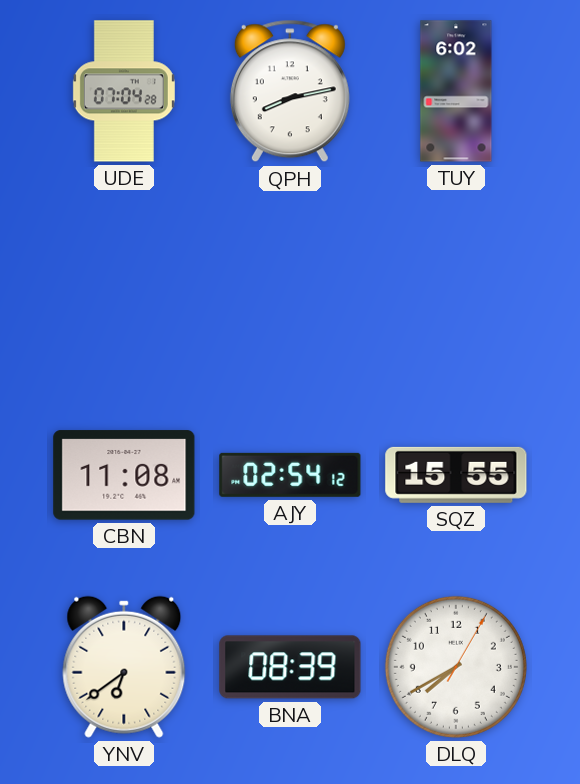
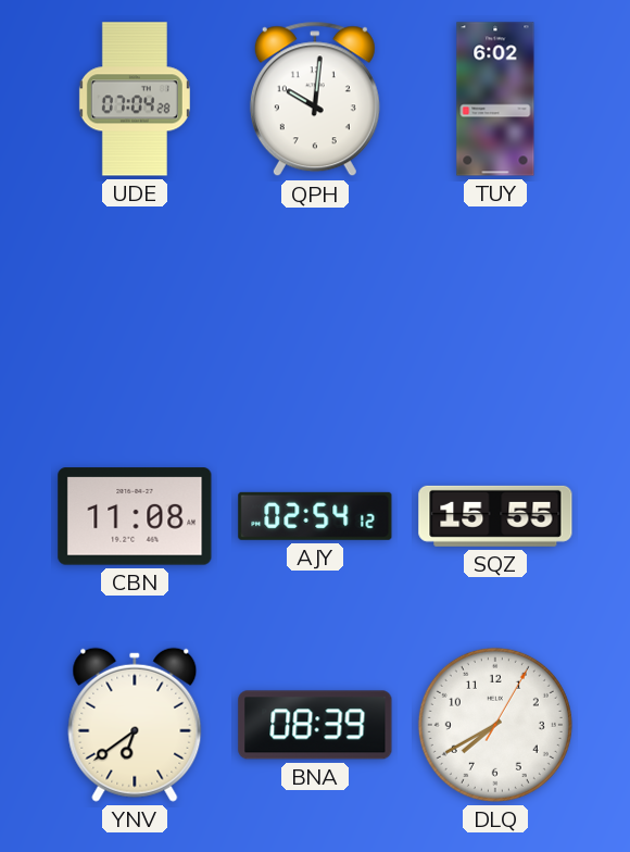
QPH: 8:13 -> 10:01
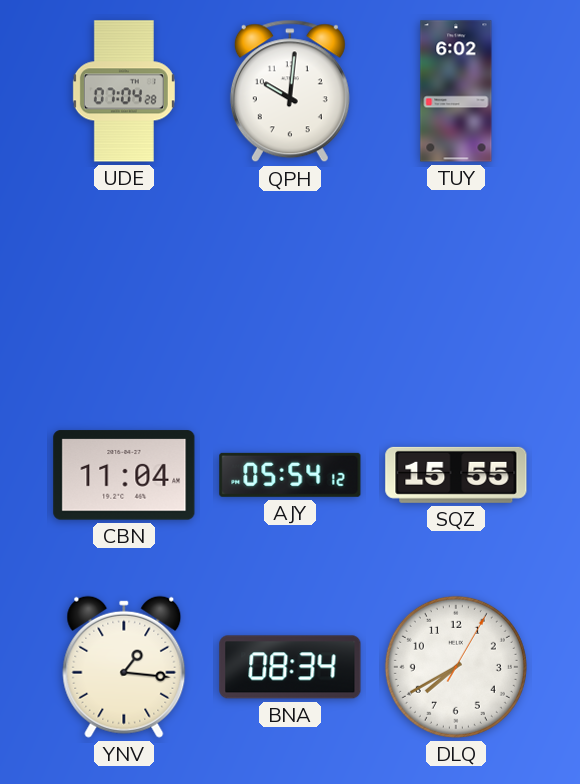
CBN: 11:08 -> 11:04
AJY: 02:54 -> 05:54
YNV: 6:39 -> 1:16
BNA: 08:39 -> 08:34
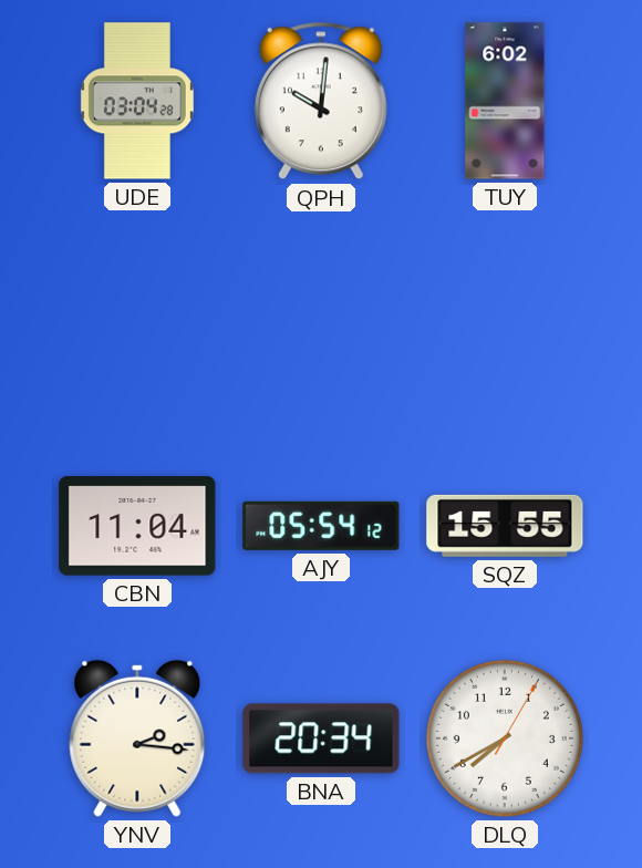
UDE: 07:04 -> 03:04
YNV: 1:16 -> 2:16
BNA: 08:34 -> 20:34
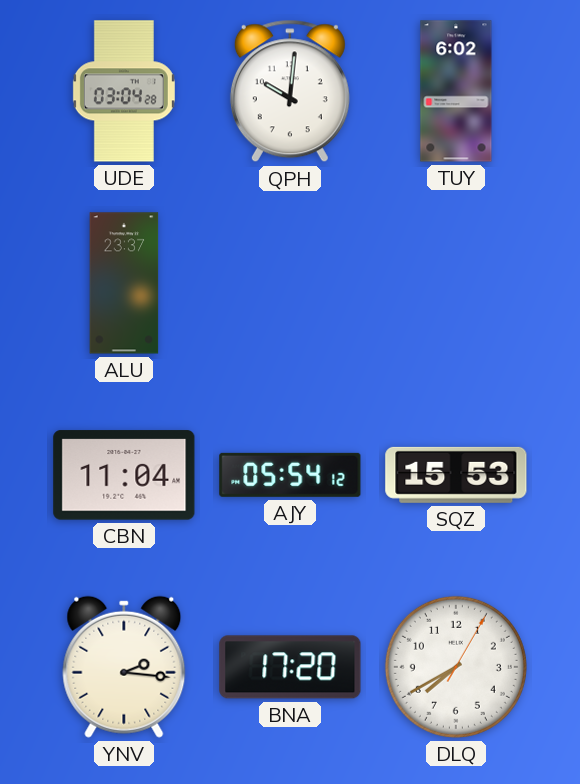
ALU: none -> 23:37
SQZ: 15:55 -> 15:53
BNA: 20:34 -> 17:20
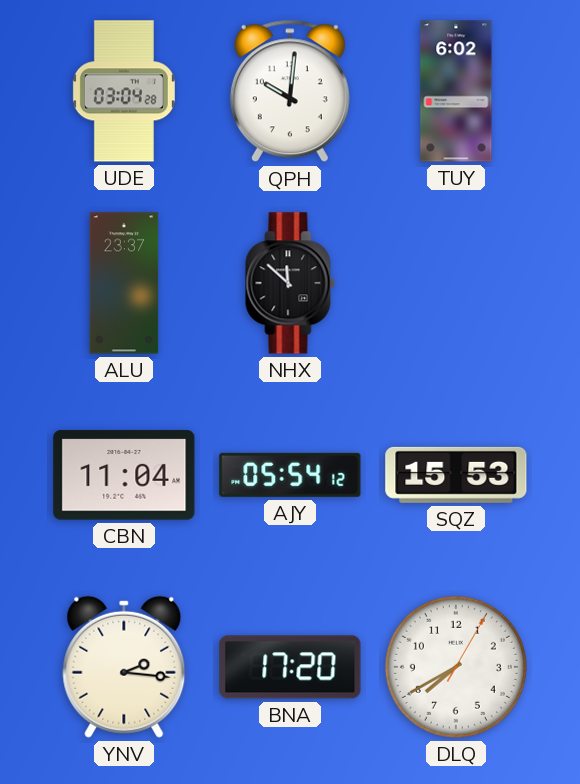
NHX: none -> 11:52
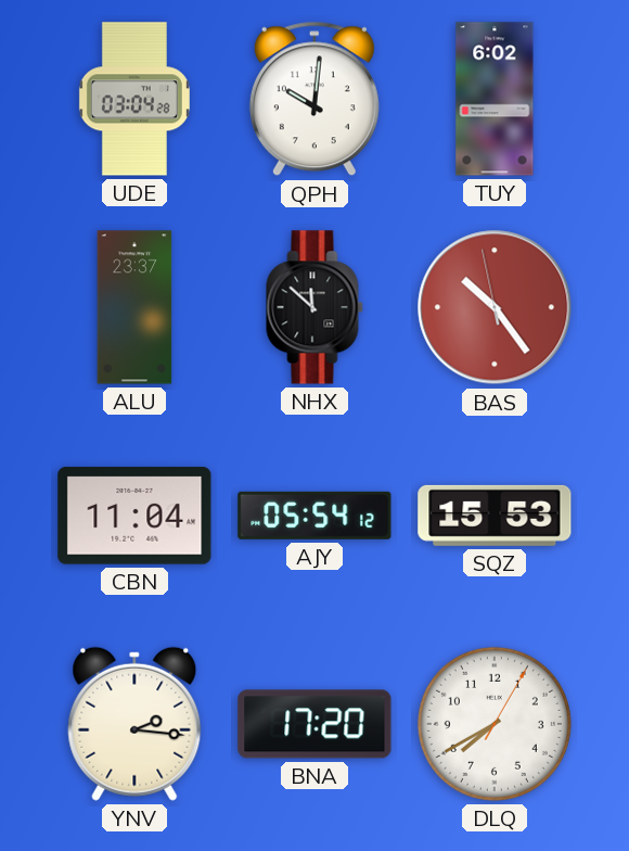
BAS: none -> 10:23
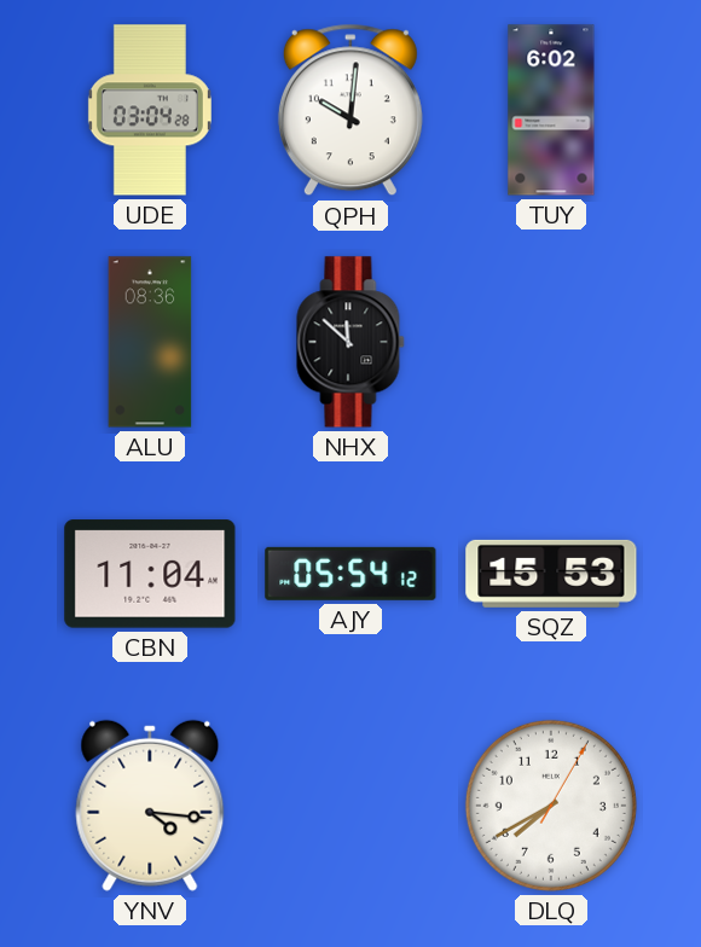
ALU: 23:37 -> 08:36
BAS: 10:23 -> none
YNV: 2:16 -> 4:16
BNA: 17:20 -> none
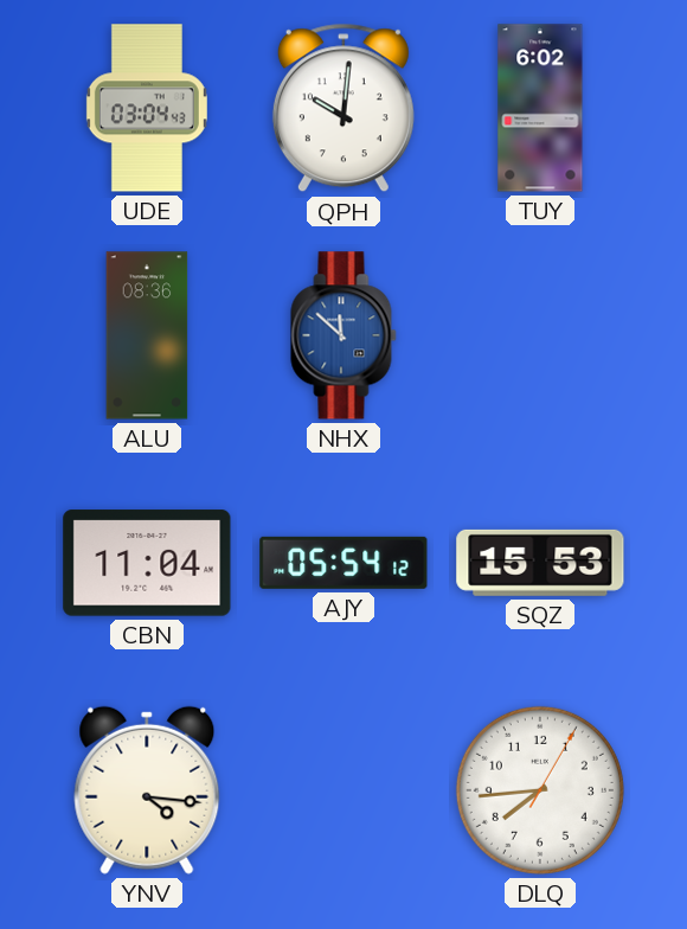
UDE: 03:04:28 -> 03:04:43
NHX dial: black -> blue
DLQ: 7:40 -> 7:44
